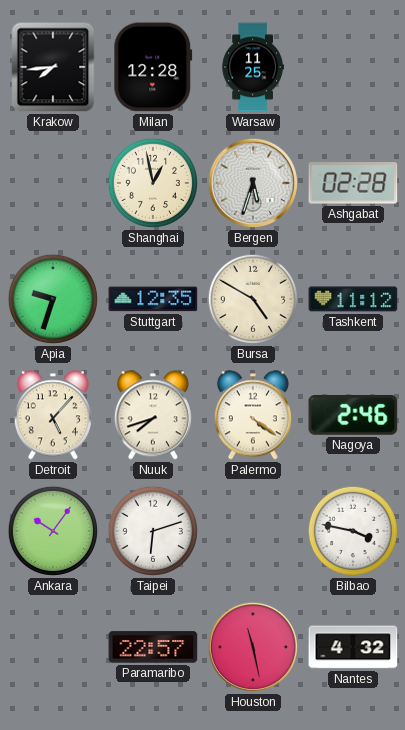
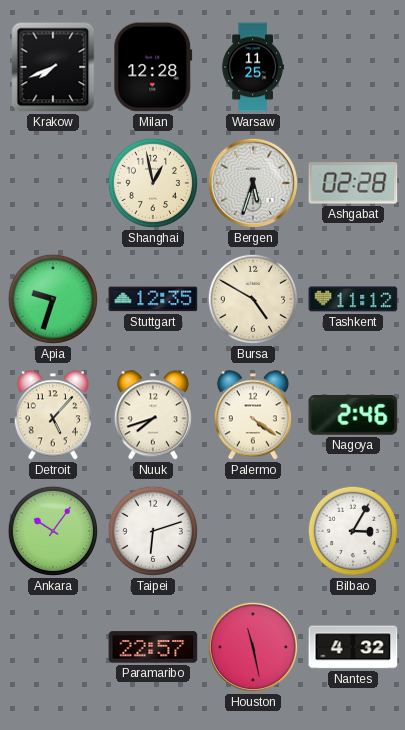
Krakow: 7:44 -> 7:41
Bilbao: 3:47 -> 3:05
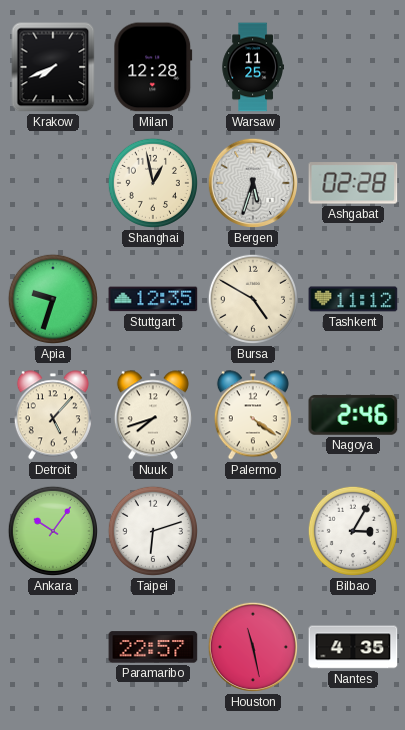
Nantes: 4:32 -> 4:35
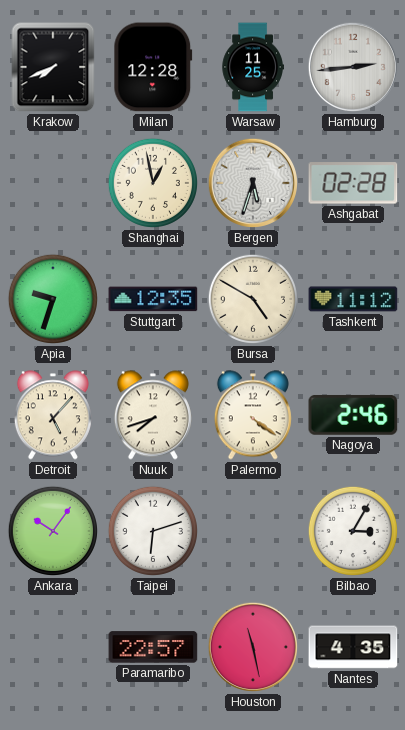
Hamburg: none -> 2:44
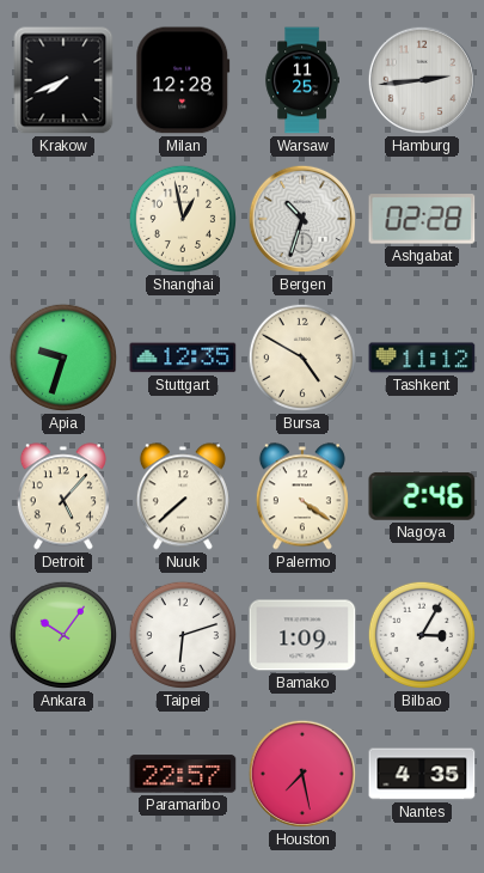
Bergen: 5:33 -> 10:33
Nuuk: 7:42 -> 7:38
Bamako: none -> 1:09
Houston: 11:28 -> 7:28
